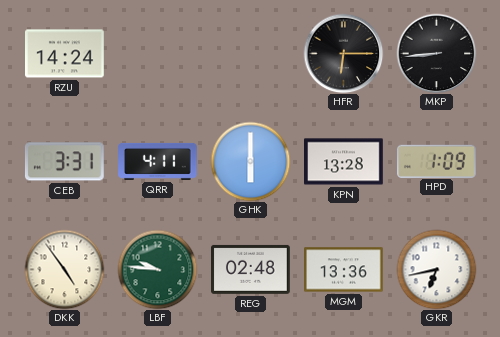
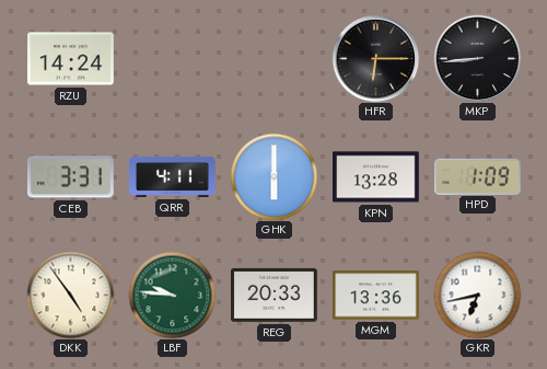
REG: 02:48 -> 20:33
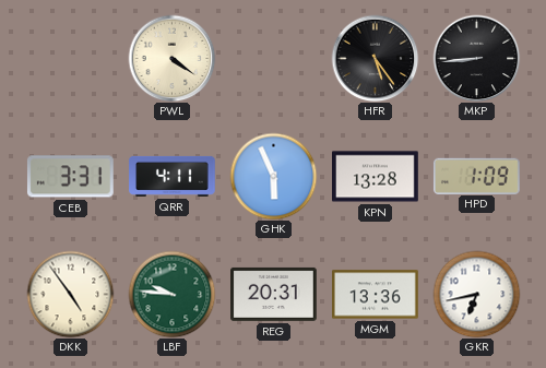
RZU: 14:24 -> none
PWL: none -> 4:21
HFR: 6:15 -> 5:24
GHK: 6:00 -> 5:56
REG: 20:33 -> 20:31
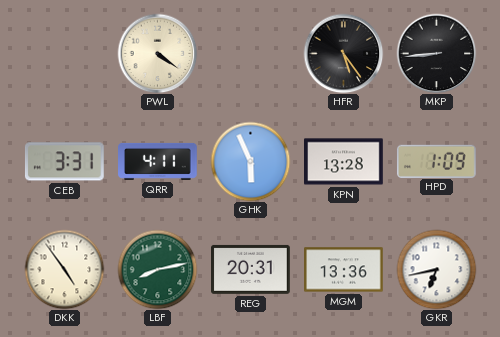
LBF: 9:46 -> 8:13
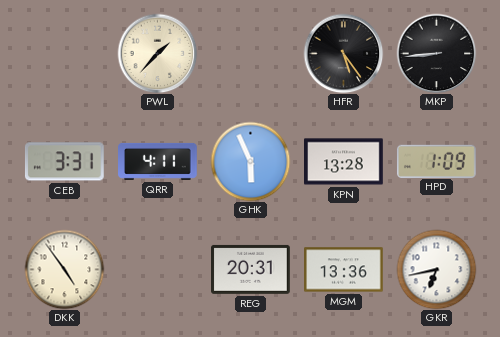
PWL: 4:21 -> 1:37
LBF: 8:13 -> none
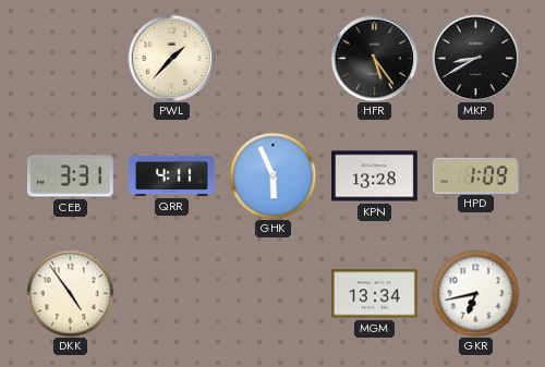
MKP: 8:44 -> 8:40
REG: 20:31 -> none
MGM: 13:36 -> 13:34
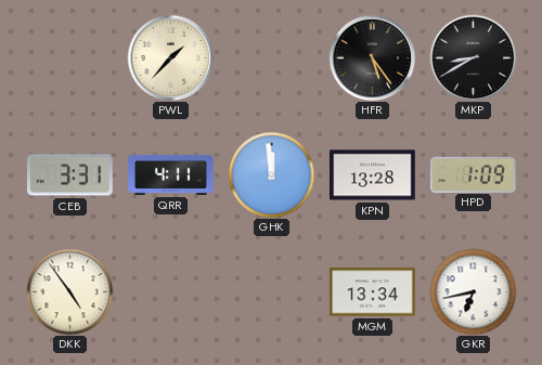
GHK: 5:56 -> 11:59
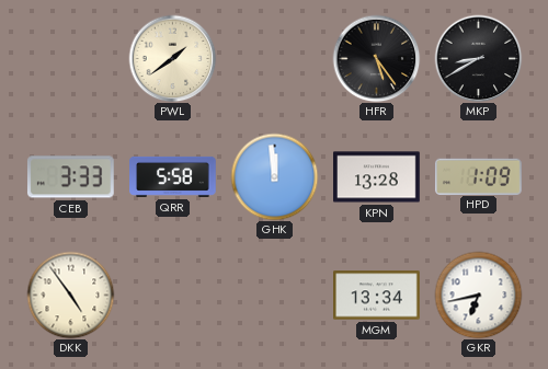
PWL: 1:37 -> 1:39
CEB: 3:31 -> 3:33
QRR: 4:11 -> 5:58
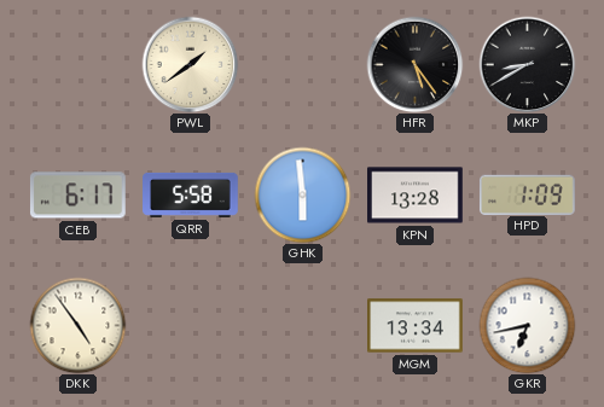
CEB: 3:33 -> 6:17
GHK: 11:59 -> 5:59
